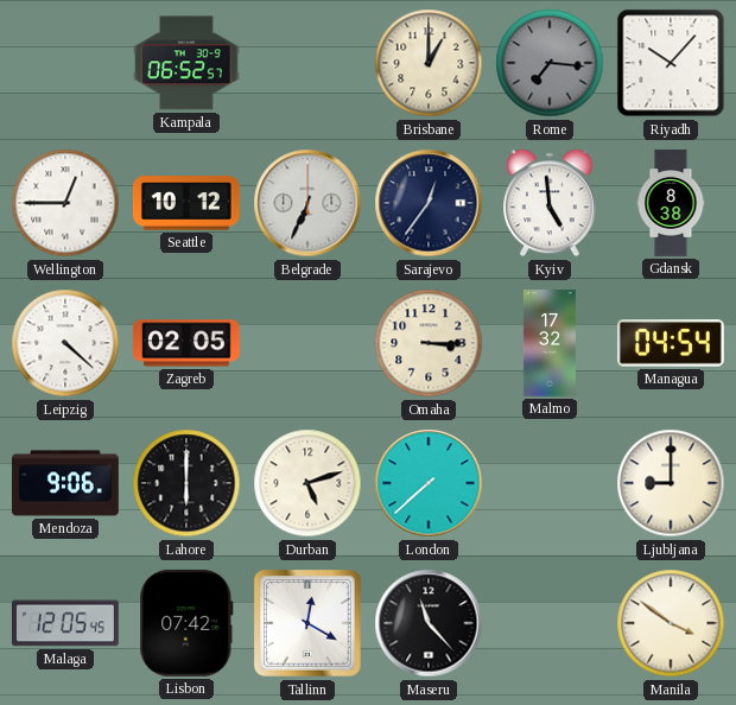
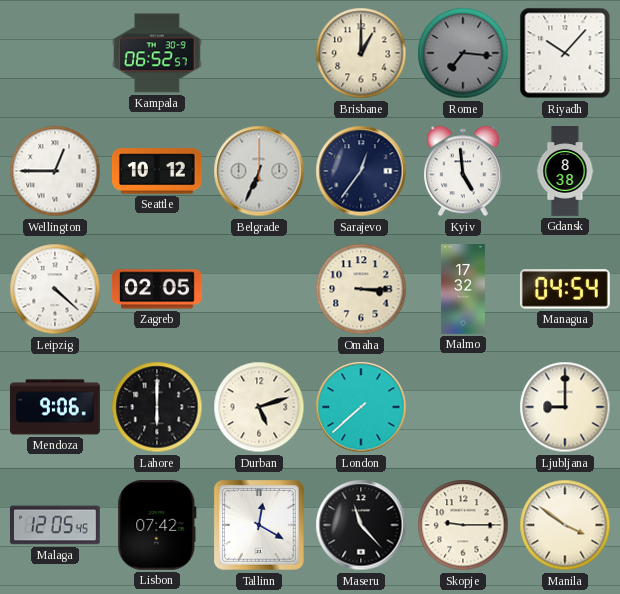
Skopje: none -> 9:15
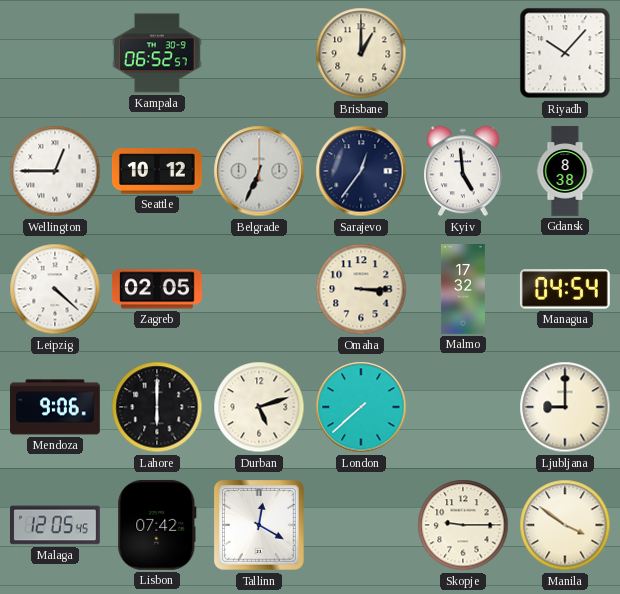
Rome: 7:16 -> none
Maseru: 11:23 -> none
